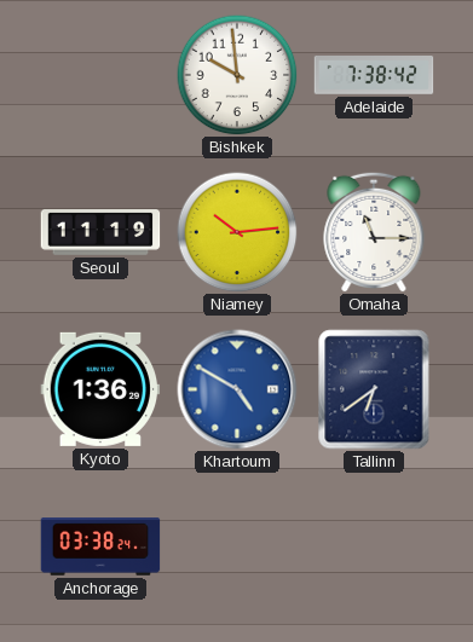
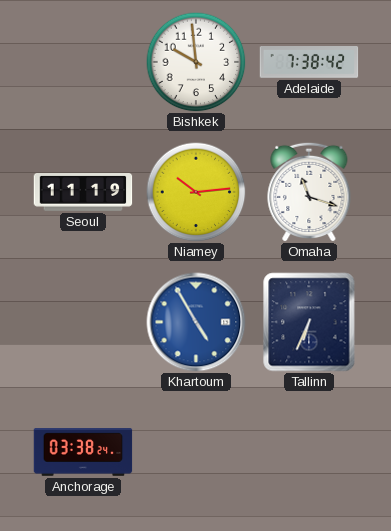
Omaha: 11:15 -> 11:18
Kyoto: 1:36 -> none
Khartoum: 4:50 -> 4:55
Tallinn: 6:39 -> 6:34
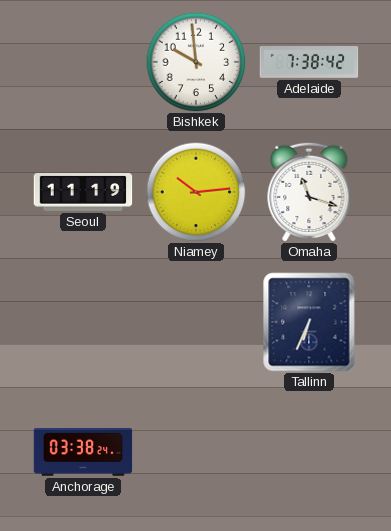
Khartoum: 4:55 -> none
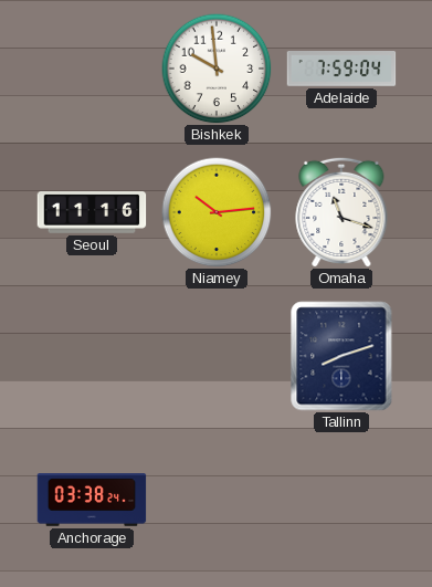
Adelaide: 7:38 -> 7:59
Seoul: 11:19 -> 11:16
Tallinn: 6:34 -> 8:12
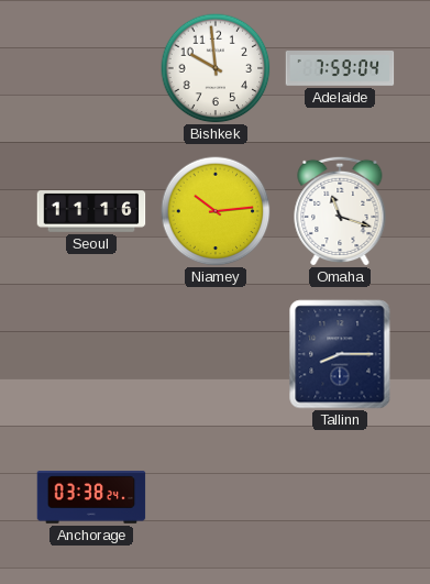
Tallinn: 8:12 -> 8:15
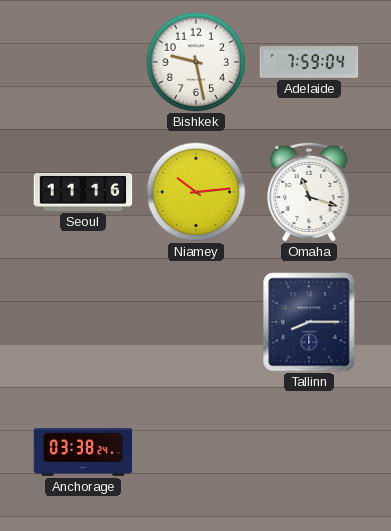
Bishkek: 9:59 -> 9:28
